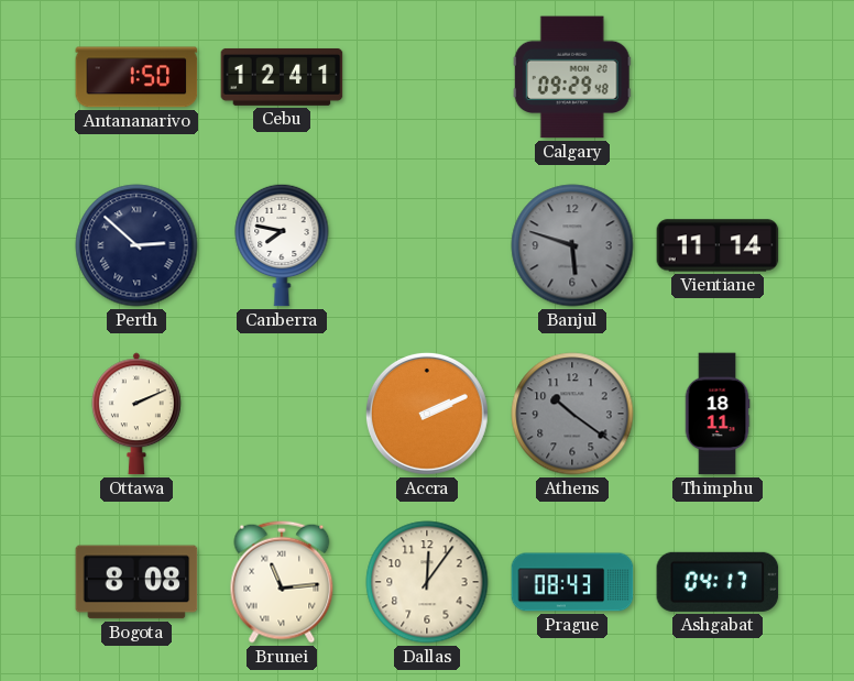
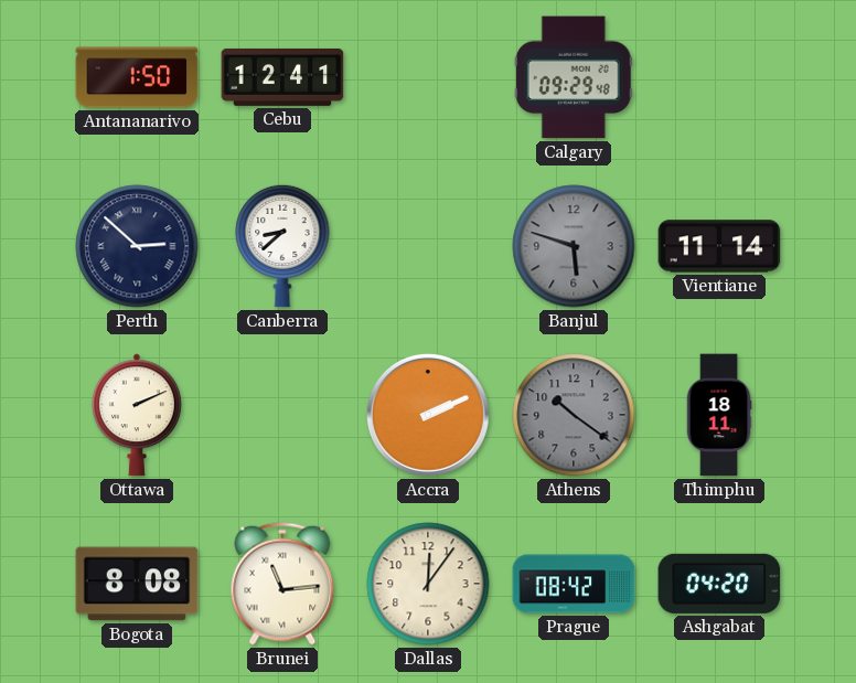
Canberra: 7:47 -> 8:38
Prague: 08:43 -> 08:42
Ashgabat: 04:17 -> 04:20
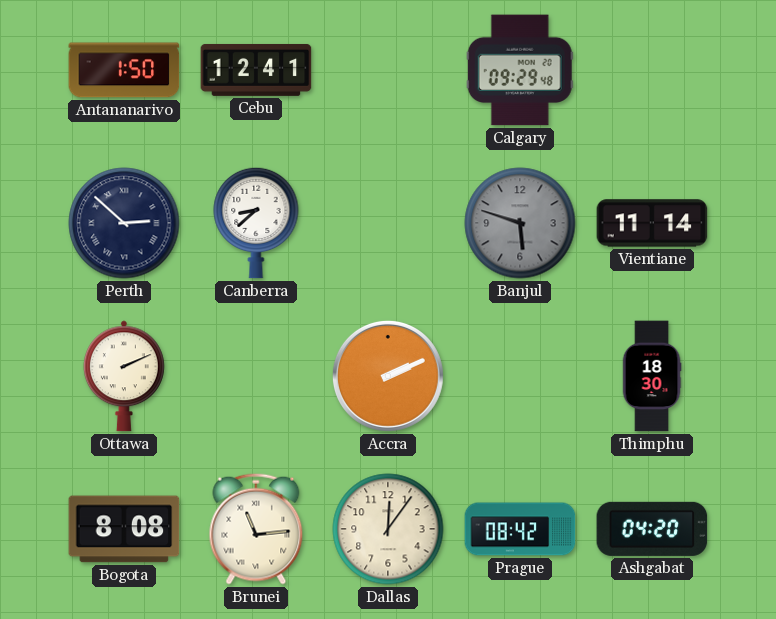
Athens: 10:21 -> none
Thimphu: 18:11 -> 18:30
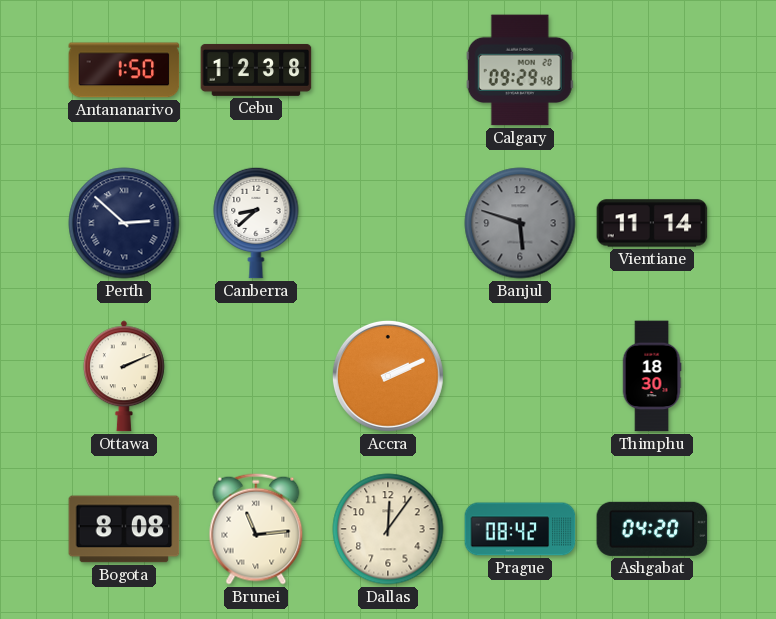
Cebu: 12:41 -> 12:38
